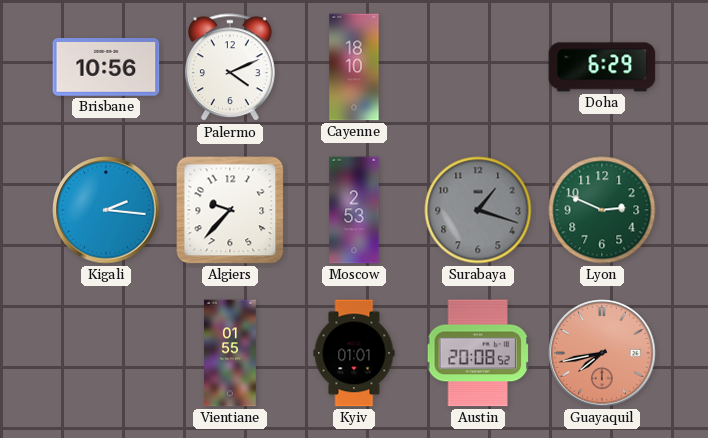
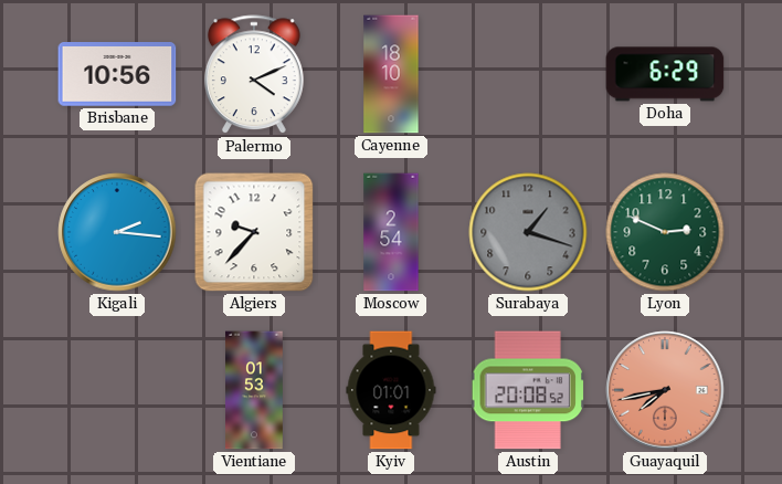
Moscow: 2:53 -> 2:54
Vientiane: 01:55 -> 01:53
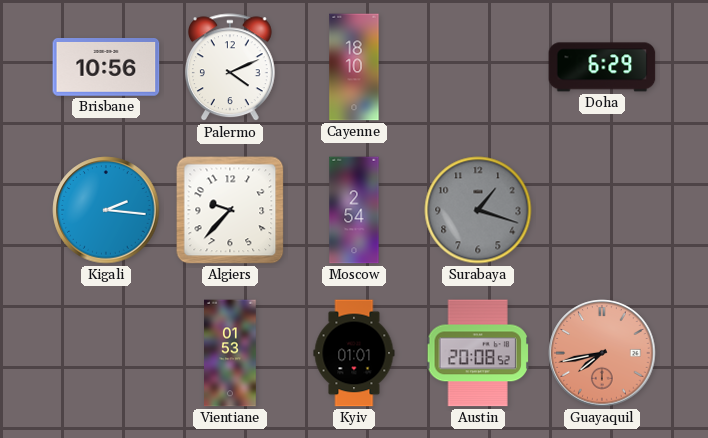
Lyon: 2:49 -> none
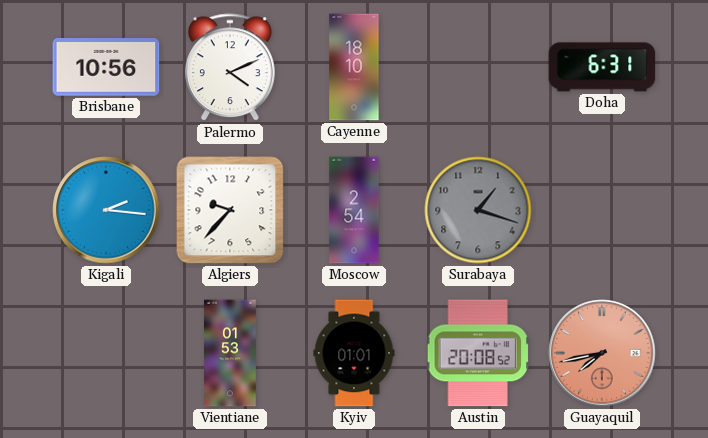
Doha: 6:29 -> 6:31
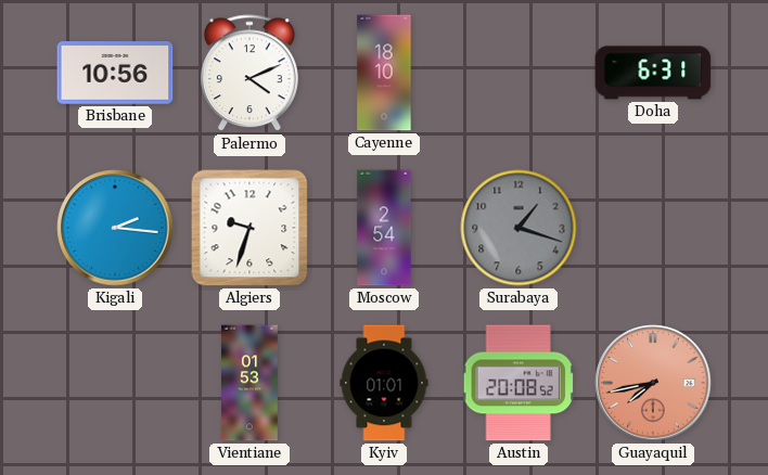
Algiers: 9:37 -> 9:33
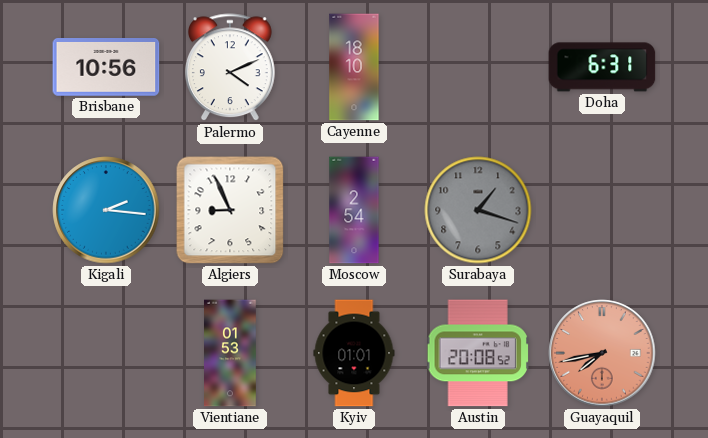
Algiers: 9:33 -> 8:56
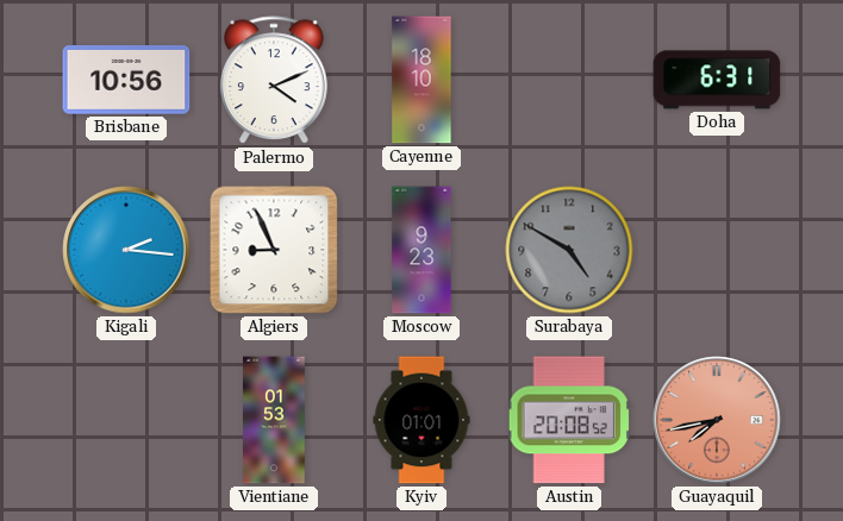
Moscow: 2:54 -> 9:23
Surabaya: 1:18 -> 4:50
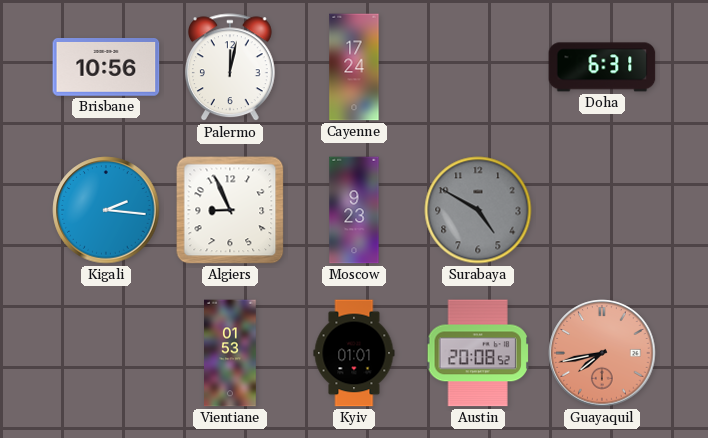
Palermo: 4:11 -> 12:02
Cayenne: 18:10 -> 17:24
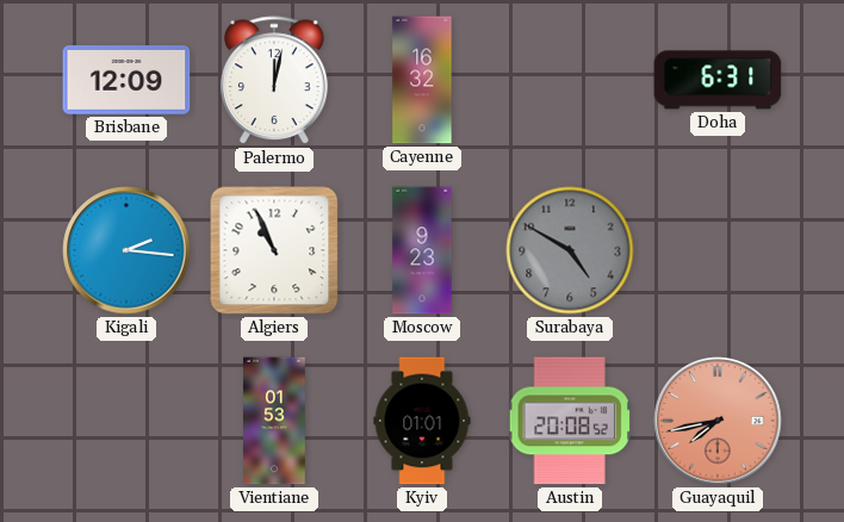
Brisbane: 10:56 -> 12:09
Cayenne: 17:24 -> 16:32
Algiers: 8:56 -> 10:56
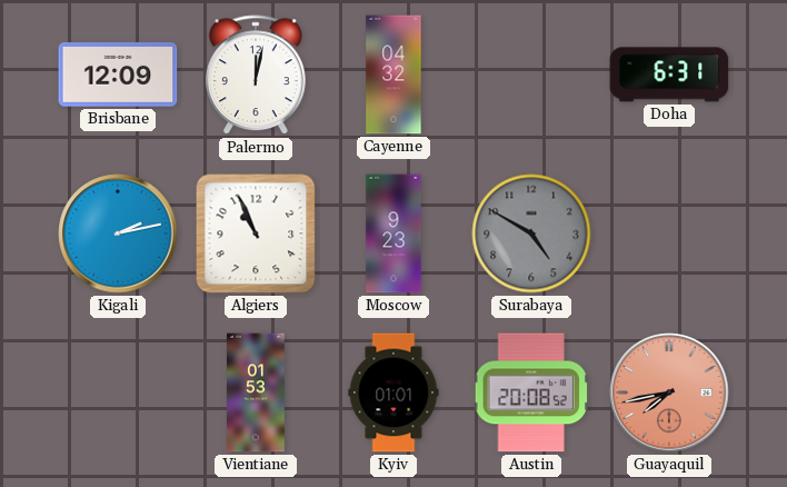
Cayenne: 16:32 -> 04:32
Kigali: 2:16 -> 2:13
